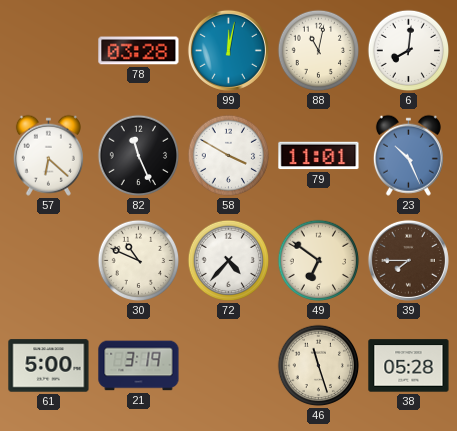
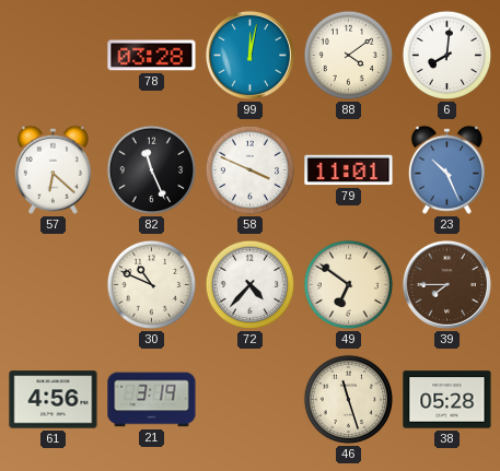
88: 11:02 -> 4:09
58: 3:50 -> 3:49
61: 5:00 -> 4:56
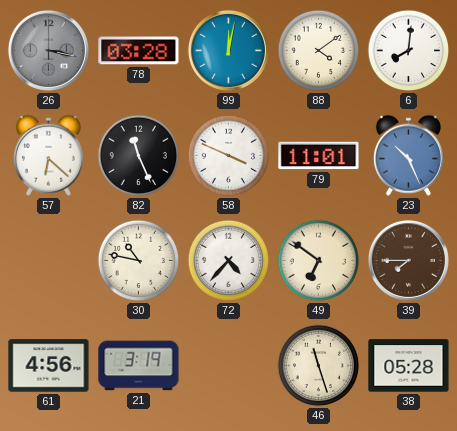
26: none -> 3:17
30: 10:49 -> 10:47
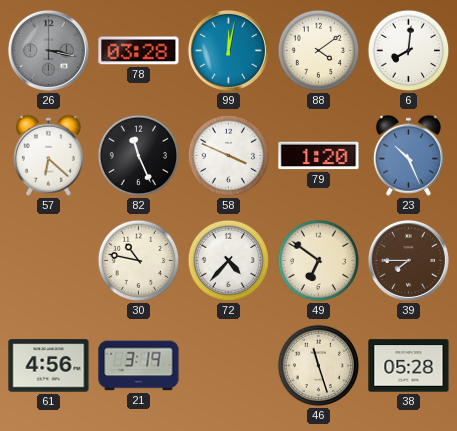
79: 11:01 -> 1:20
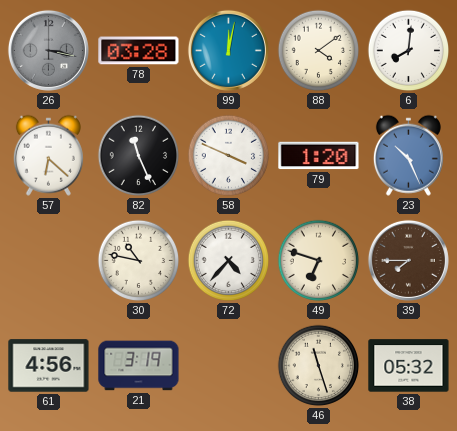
49: 6:51 -> 6:48
38: 05:28 -> 05:32
